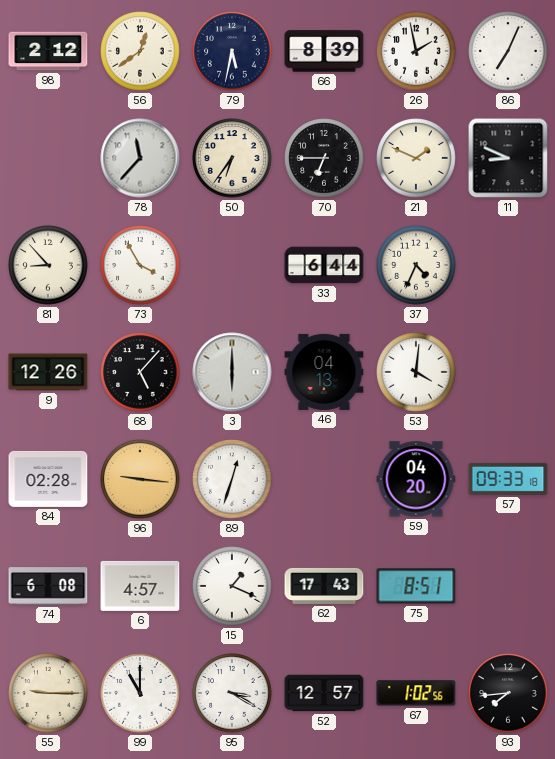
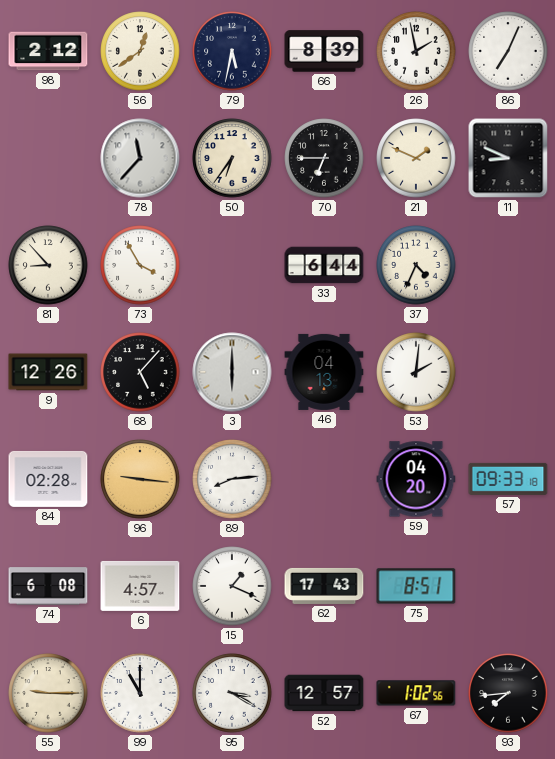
53: 4:01 -> 2:01
89: 12:33 -> 8:14
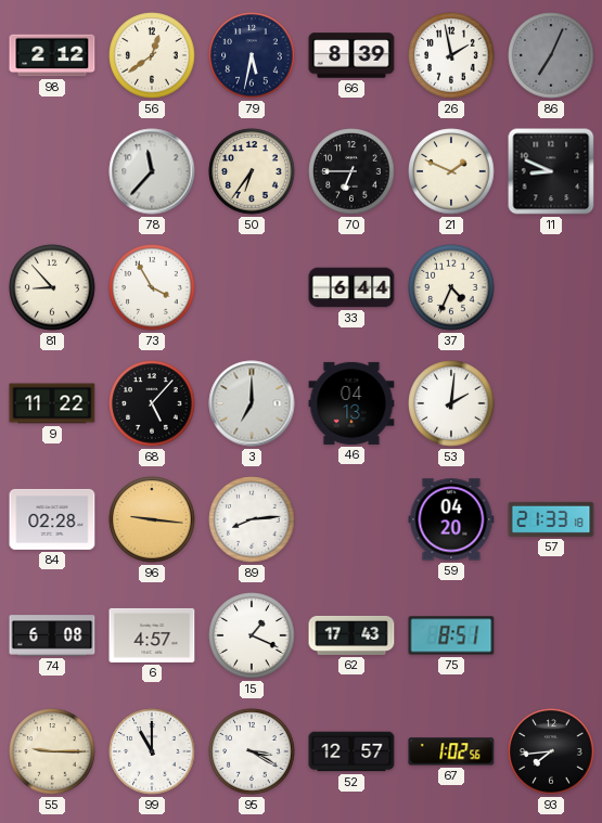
86 dial: white -> grey
9: 12:26 -> 11:22
3: 6:00 -> 7:00
57: 09:33 -> 21:33
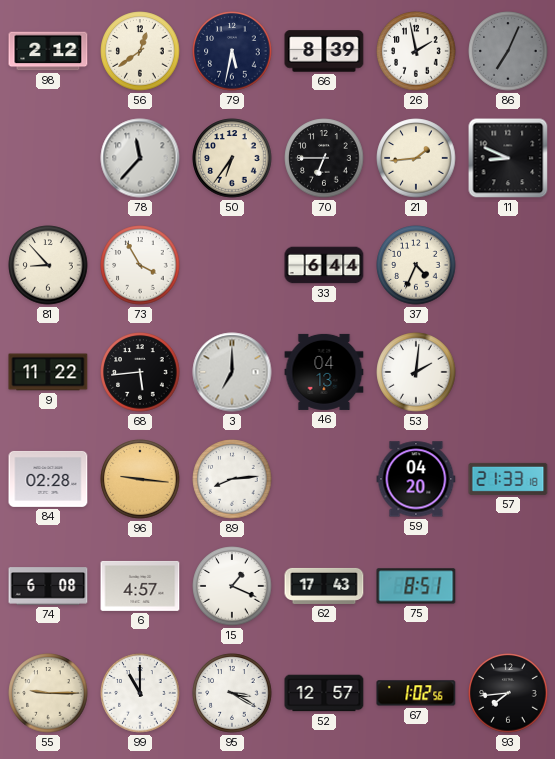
21: 1:49 -> 1:44
68: 5:07 -> 5:44
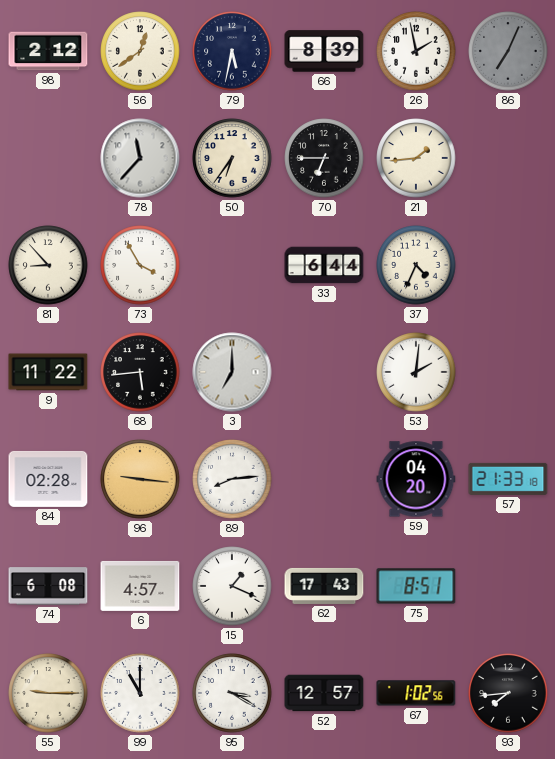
11: 8:49 -> none
46: 04:13 -> none
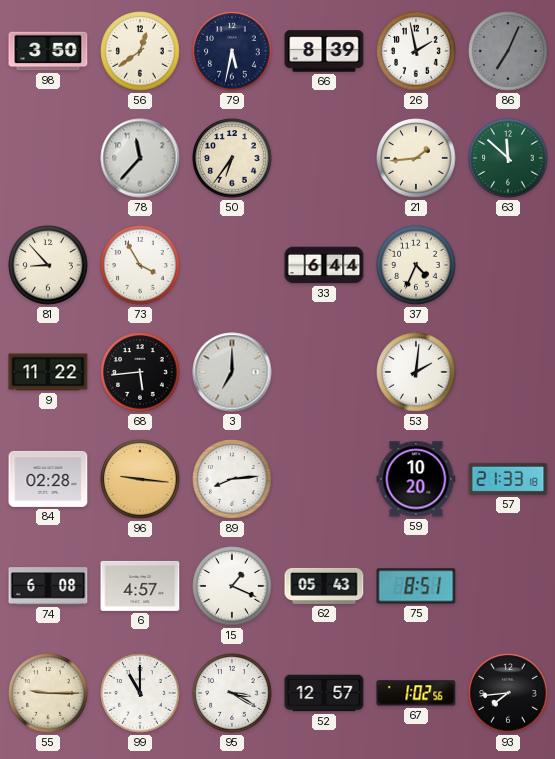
98: 2:12 -> 3:50
70: 6:45 -> none
63: none -> 11:52
59: 04:20 -> 10:20
62: 17:43 -> 05:43
